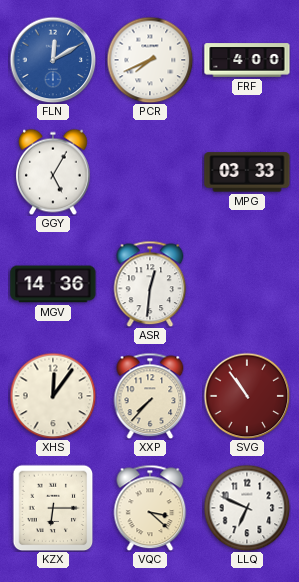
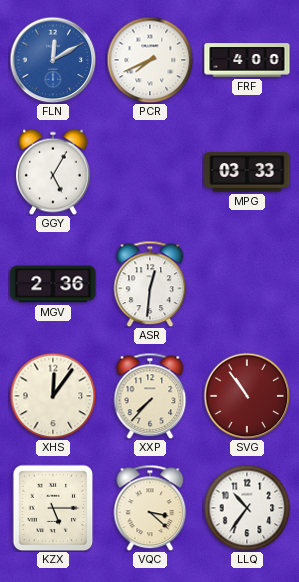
MGV: 14:36 -> 2:36
KZX: 6:15 -> 5:15
LLQ: 6:49 -> 10:36
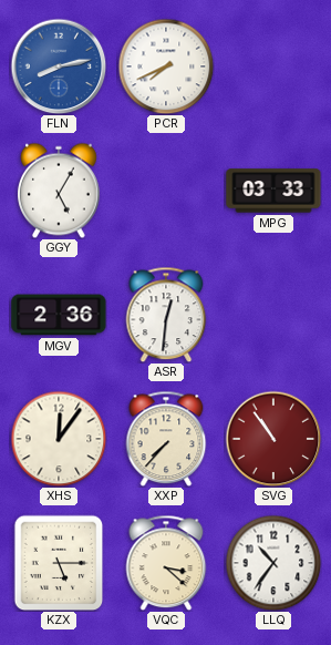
FLN: 12:10 -> 8:13
FRF: 4:00 -> none
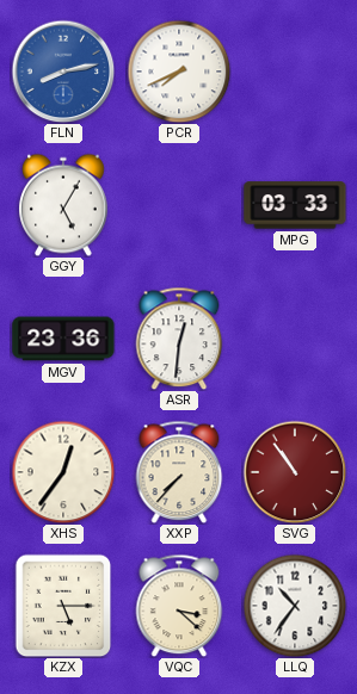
MGV: 2:36 -> 23:36
XHS: 12:06 -> 12:36
